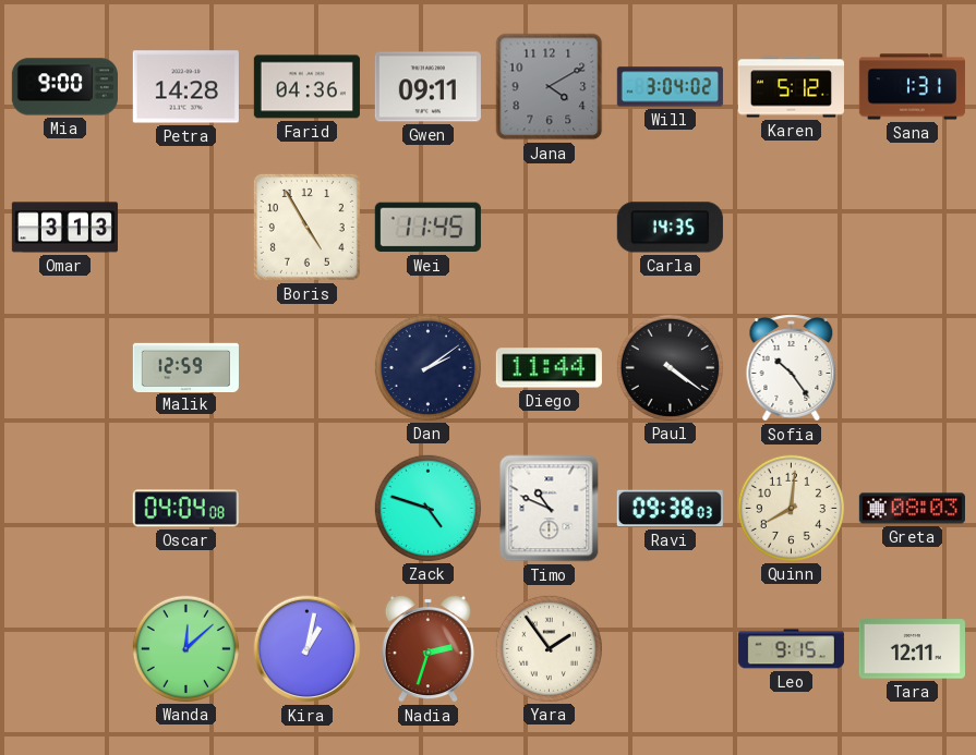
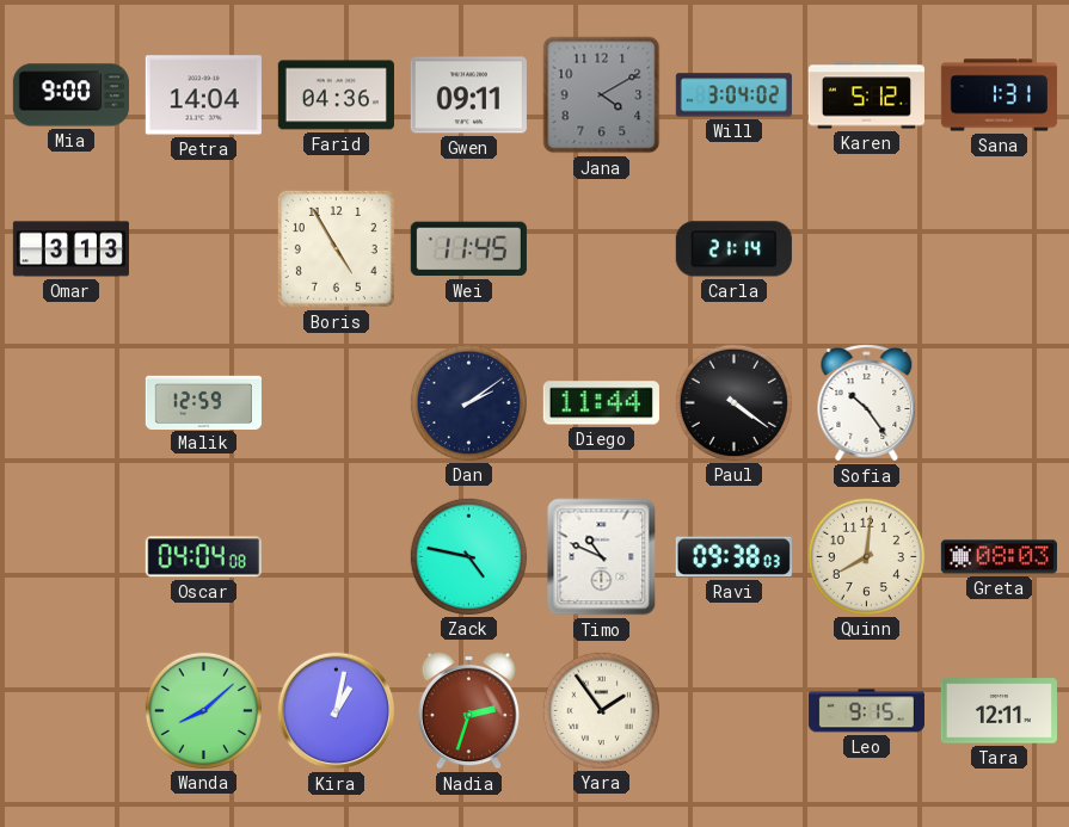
Petra: 14:28 -> 14:04
Carla: 14:35 -> 21:14
Zack: 4:48 -> 4:47
Wanda: 12:08 -> 8:08
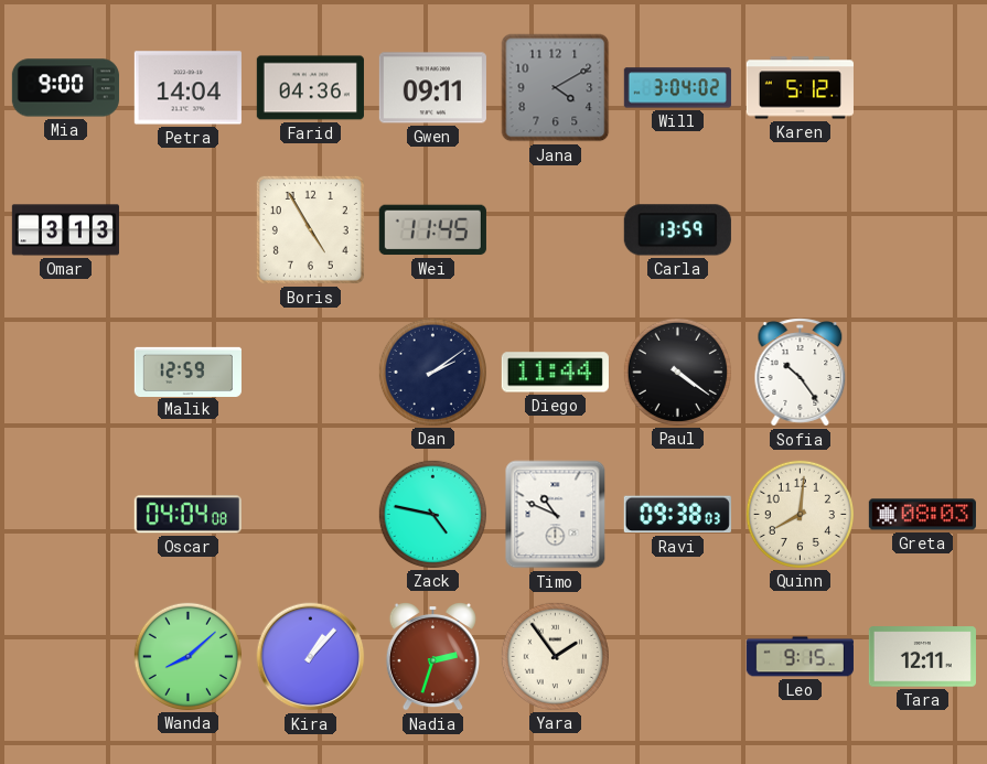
Sana: 1:31 -> none
Carla: 21:14 -> 13:59
Kira: 1:02 -> 1:07
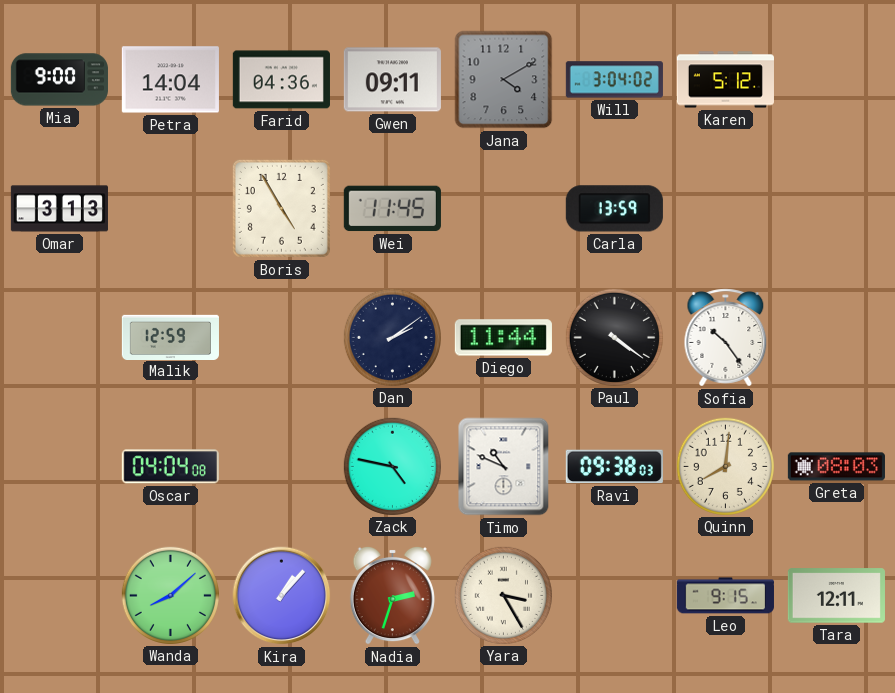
Yara: 1:54 -> 3:25
